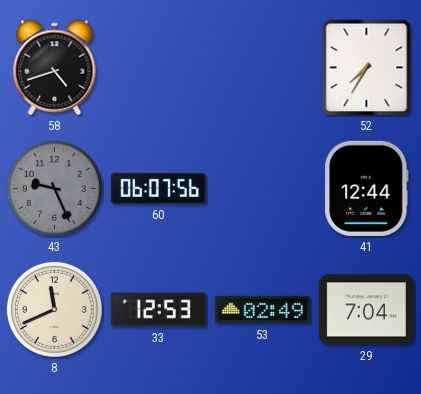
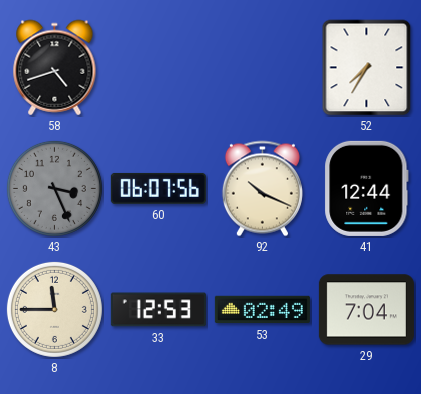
43: 9:26 -> 3:26
92: none -> 10:19
8: 11:41 -> 11:45
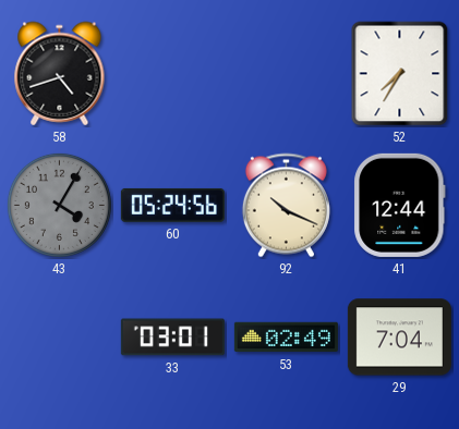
43: 3:26 -> 4:05
60: 06:07 -> 05:24
8: 11:45 -> none
33: 12:53 -> 03:01
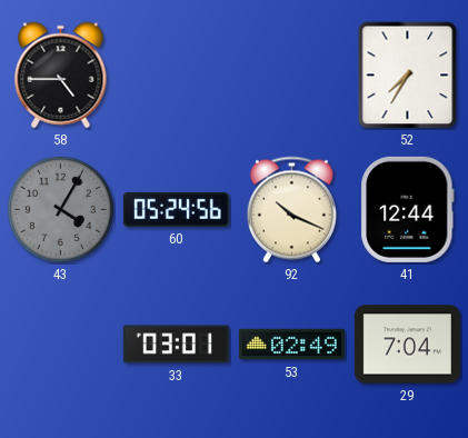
58: 4:42 -> 4:45
